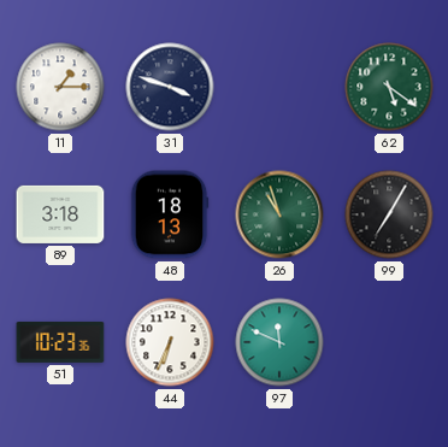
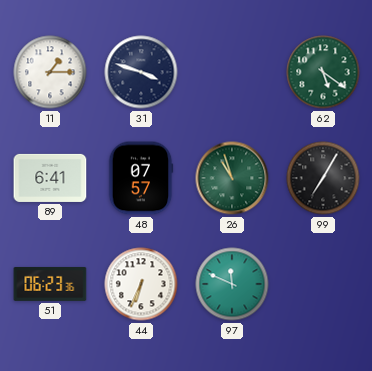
89: 3:18 -> 6:41
48: 18:13 -> 07:57
51: 10:23 -> 06:23
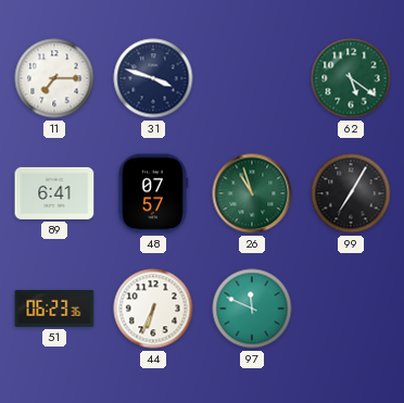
11: 1:15 -> 7:15
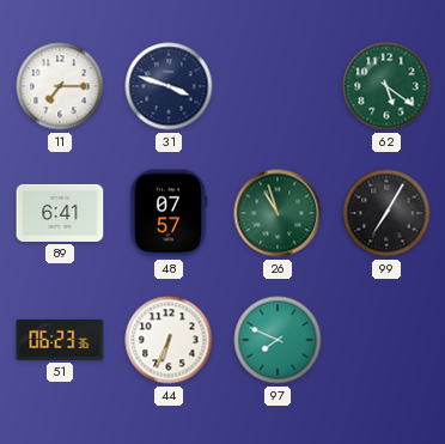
97: 11:49 -> 7:49
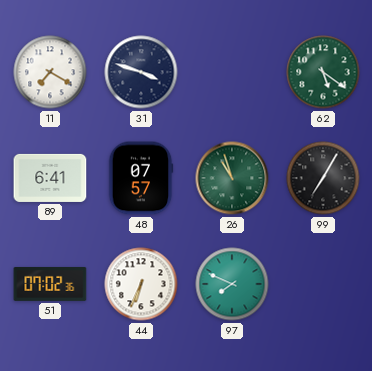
11: 7:15 -> 7:20
51: 06:23 -> 07:02
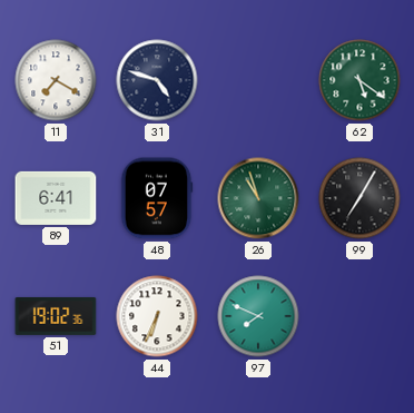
31: 3:48 -> 4:48
51: 07:02 -> 19:02
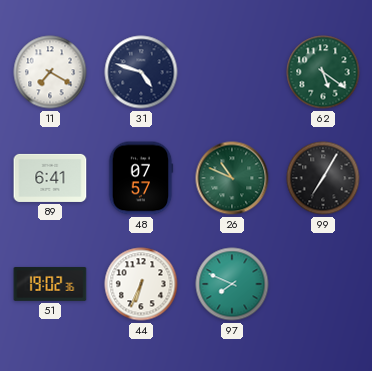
26: 10:57 -> 10:49
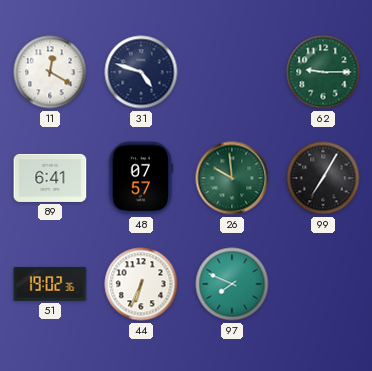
11: 7:20 -> 12:20
62: 5:21 -> 9:15
26: 10:49 -> 9:59
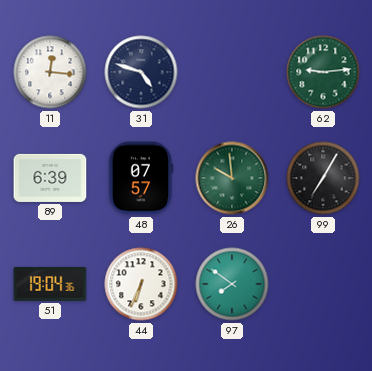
11: 12:20 -> 12:16
62: 9:15 -> 9:14
89: 6:41 -> 6:39
51: 19:02 -> 19:04
97: 7:49 -> 7:51
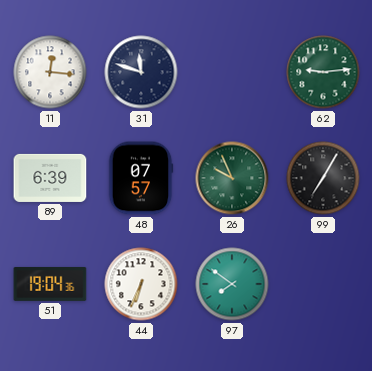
31: 4:48 -> 11:48
26: 9:59 -> 9:56
